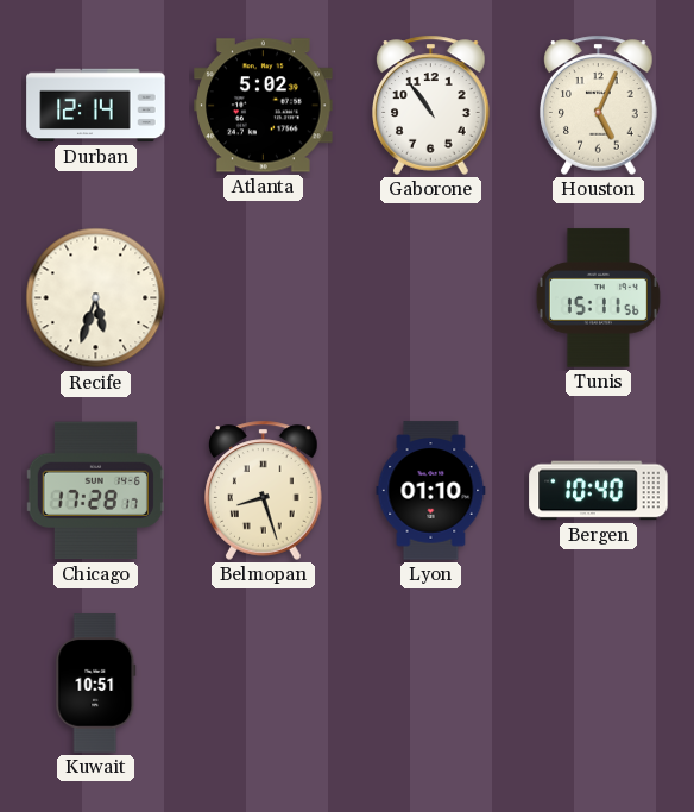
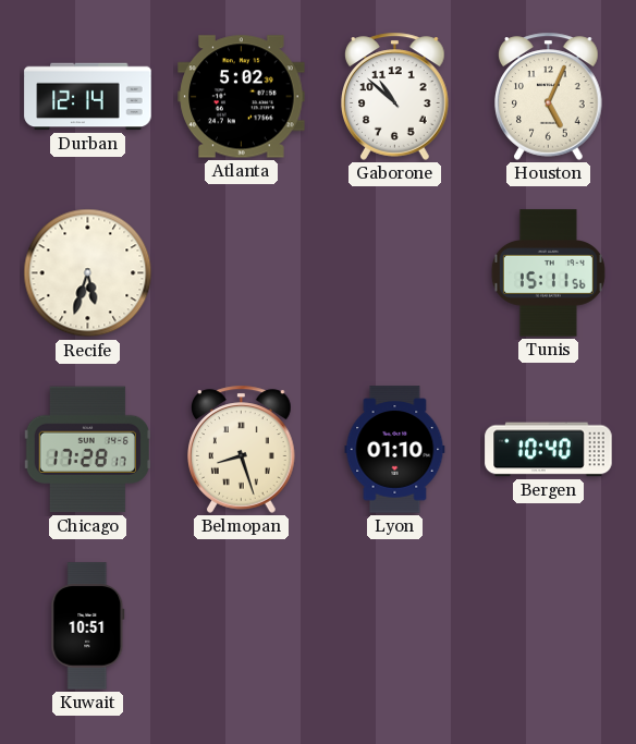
Gaborone: 10:54 -> 10:52
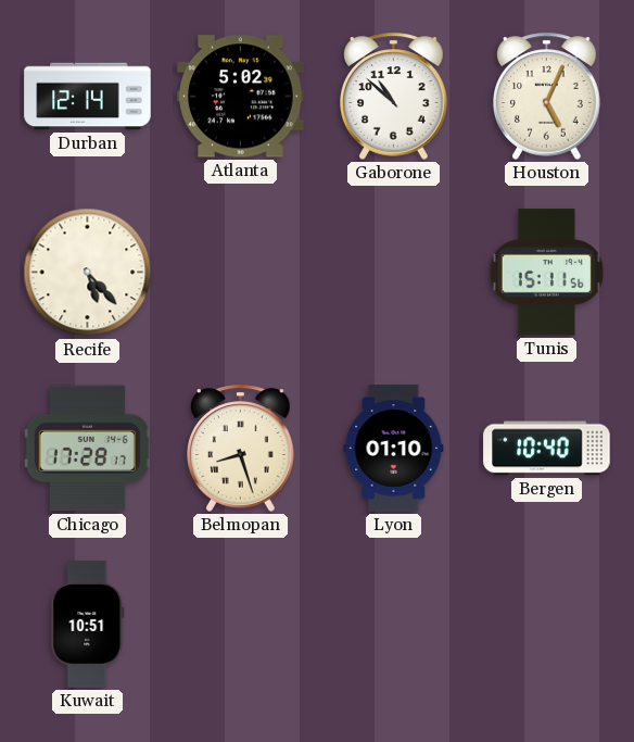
Recife: 5:33 -> 5:23
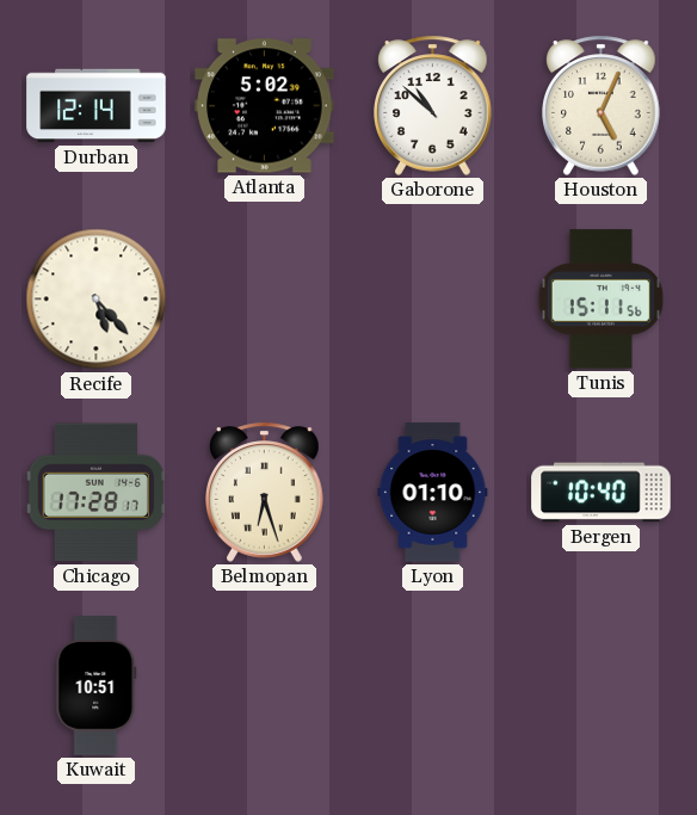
Belmopan: 8:27 -> 6:27
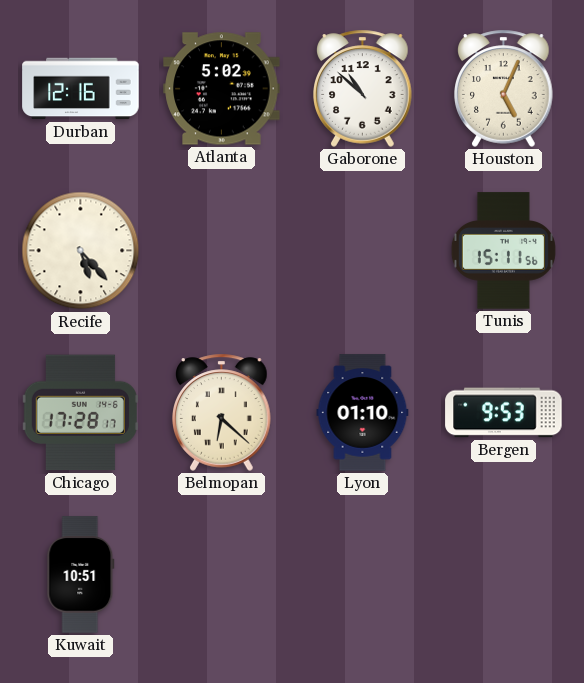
Durban: 12:14 -> 12:16
Belmopan: 6:27 -> 6:22
Bergen: 10:40 -> 9:53
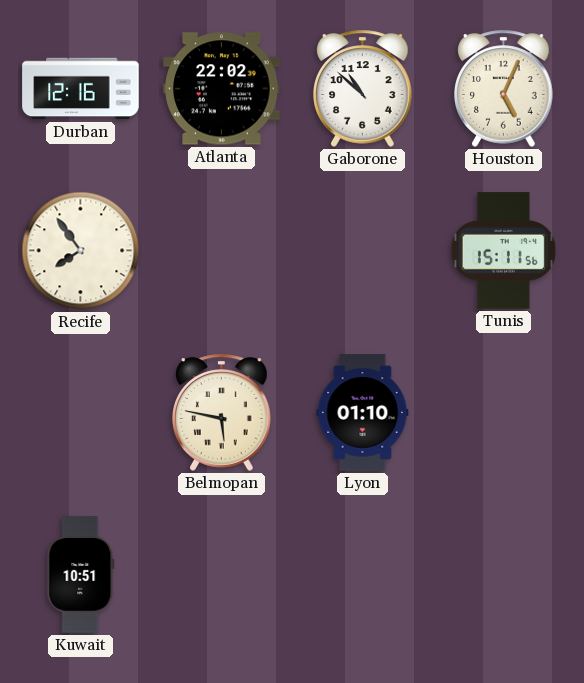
Atlanta: 5:02 -> 22:02
Recife: 5:23 -> 7:54
Chicago: 17:28 -> none
Belmopan: 6:22 -> 5:47
Bergen: 9:53 -> none
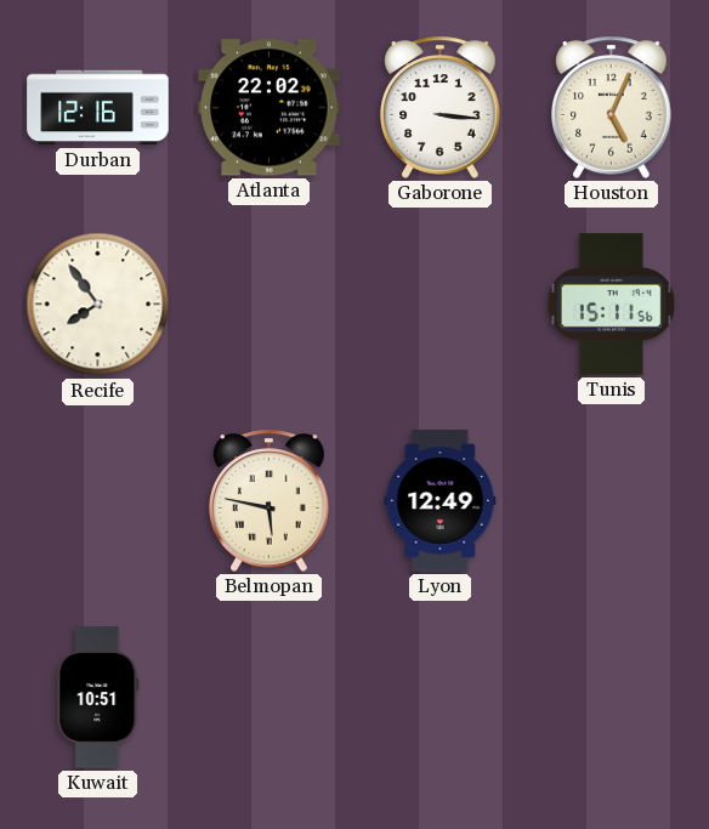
Gaborone: 10:52 -> 3:16
Lyon: 01:10 -> 12:49
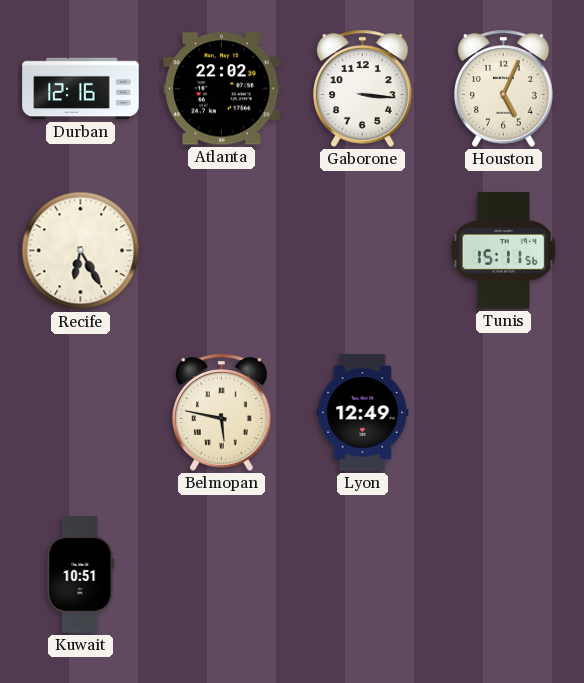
Recife: 7:54 -> 6:25
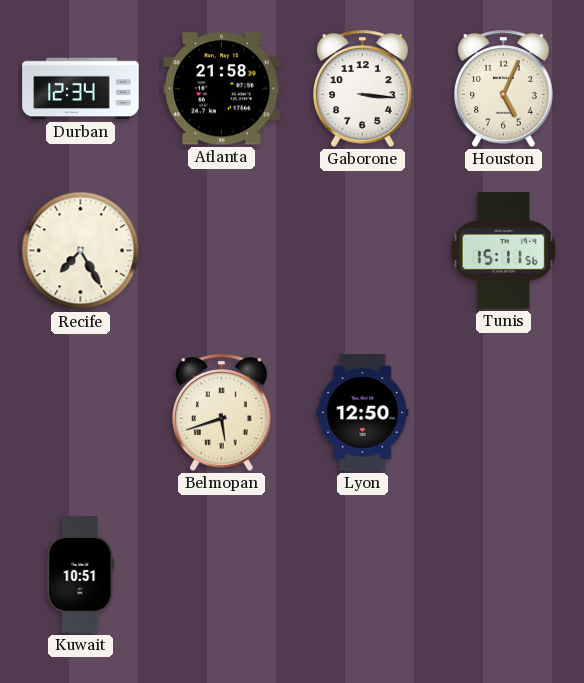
Durban: 12:16 -> 12:34
Atlanta: 22:02 -> 21:58
Recife: 6:25 -> 7:25
Belmopan: 5:47 -> 5:42
Lyon: 12:49 -> 12:50
